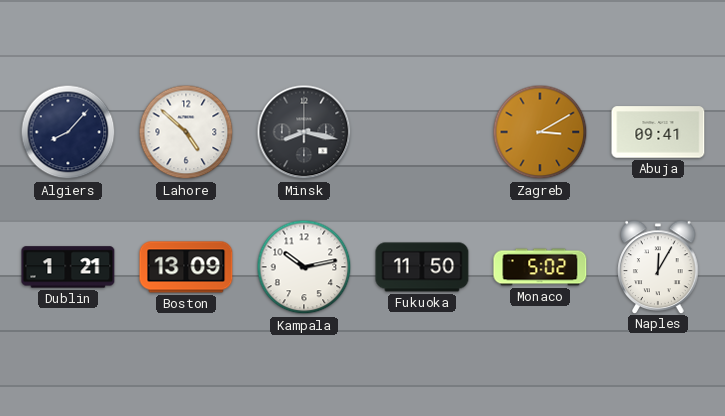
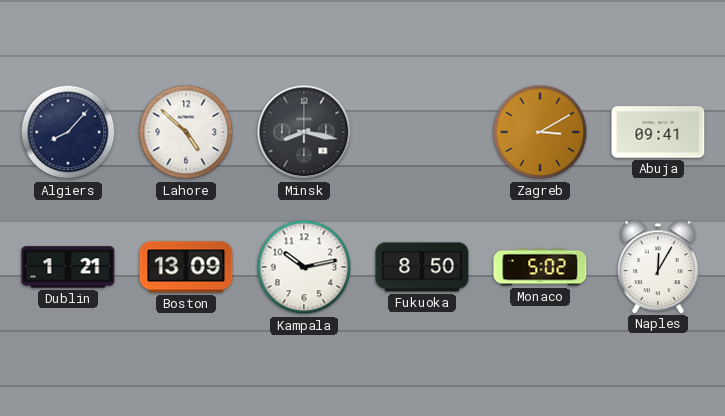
Fukuoka: 11:50 -> 8:50
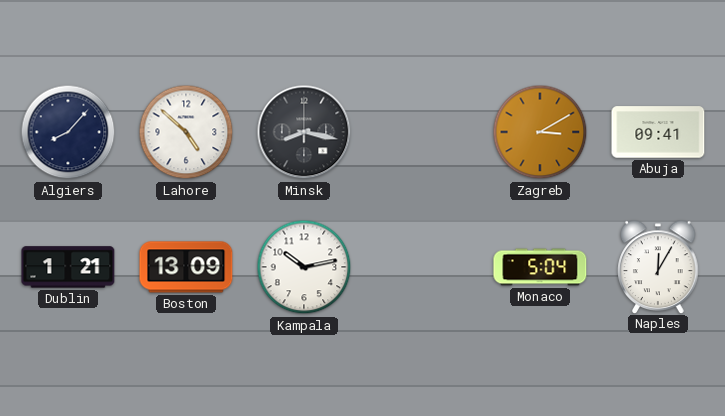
Fukuoka: 8:50 -> none
Monaco: 5:02 -> 5:04
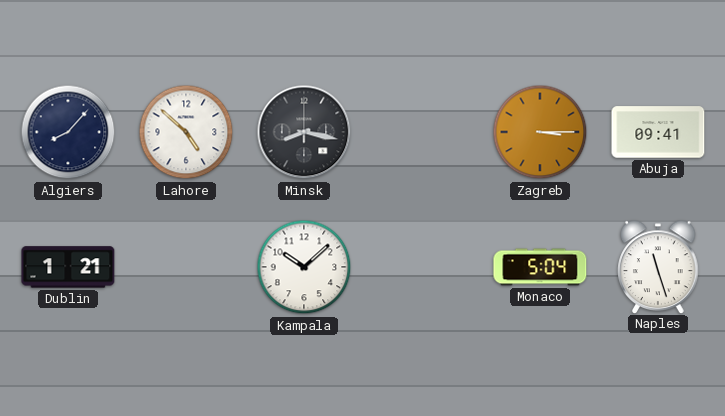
Zagreb: 3:10 -> 3:15
Boston: 13:09 -> none
Kampala: 10:13 -> 10:08
Naples: 12:05 -> 11:27
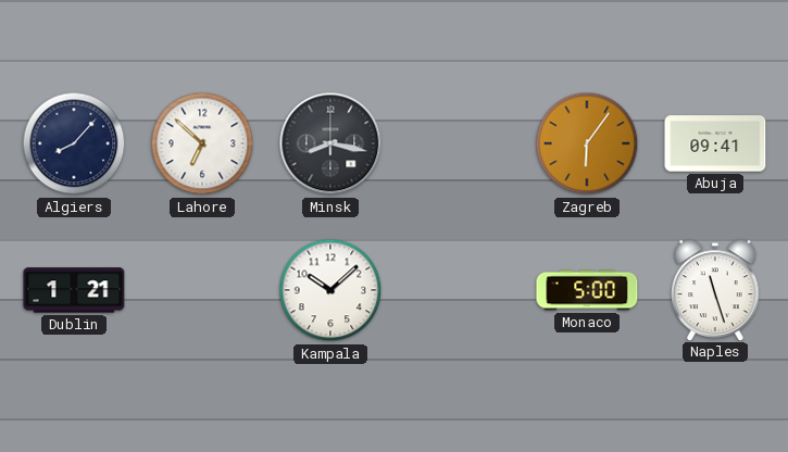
Lahore: 4:52 -> 6:52
Zagreb: 3:15 -> 6:06
Monaco: 5:04 -> 5:00
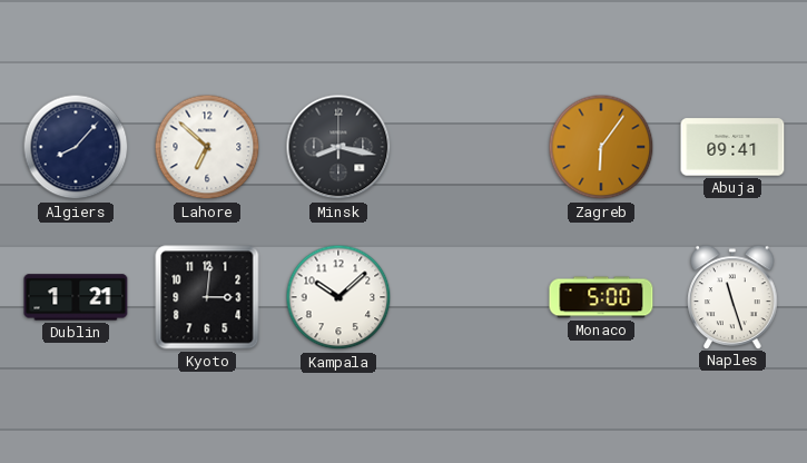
Kyoto: none -> 3:01
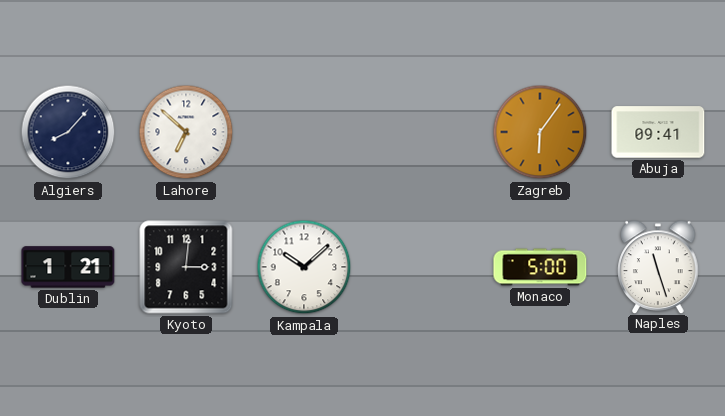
Minsk: 8:17 -> none
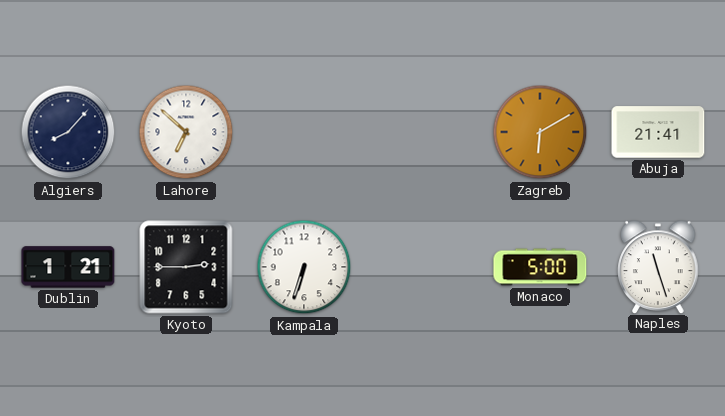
Zagreb: 6:06 -> 6:10
Abuja: 09:41 -> 21:41
Kyoto: 3:01 -> 2:45
Kampala: 10:08 -> 6:33
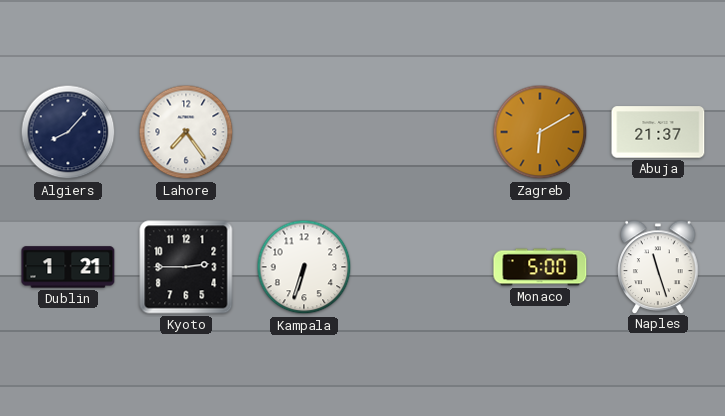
Lahore: 6:52 -> 7:24
Abuja: 21:41 -> 21:37
